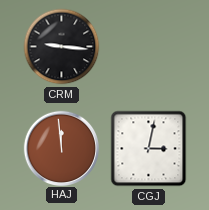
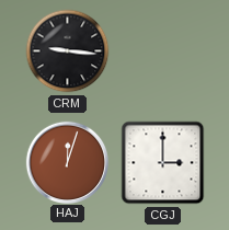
HAJ: 11:59 -> 12:03
CGJ: 3:02 -> 3:00
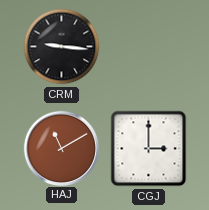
HAJ: 12:03 -> 11:10
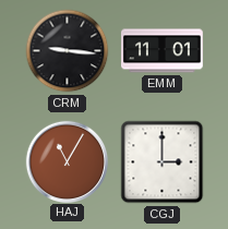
EMM: none -> 11:01
HAJ: 11:10 -> 11:05
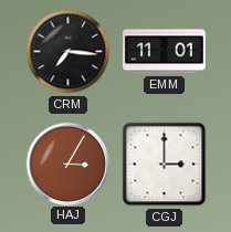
CRM: 9:16 -> 7:16
HAJ: 11:05 -> 3:05
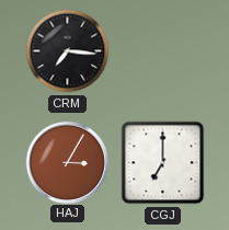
EMM: 11:01 -> none
CGJ: 3:00 -> 7:00
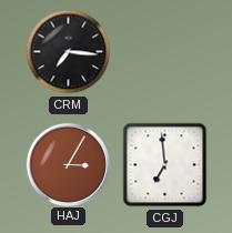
CGJ: 7:00 -> 6:59
